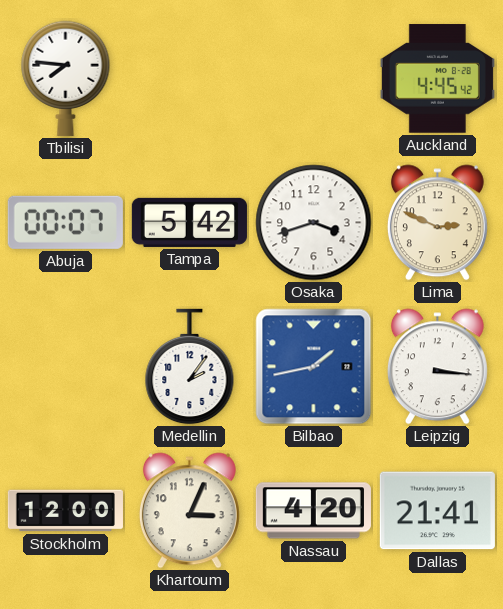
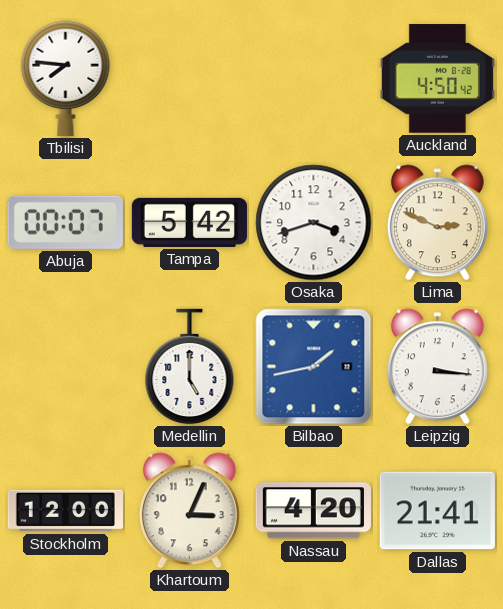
Auckland: 4:45 -> 4:50
Medellin: 2:06 -> 5:00
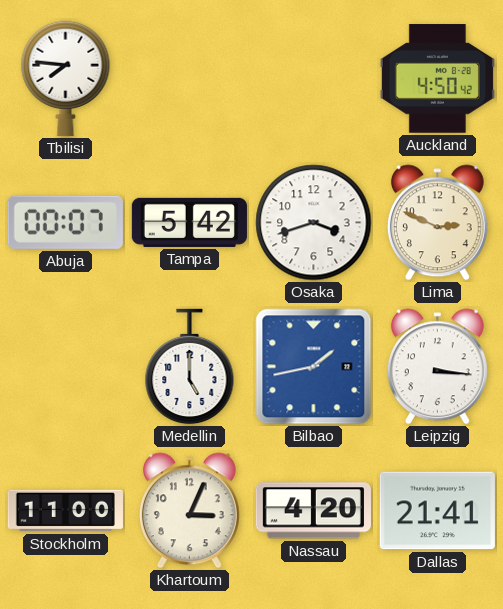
Stockholm: 12:00 -> 11:00
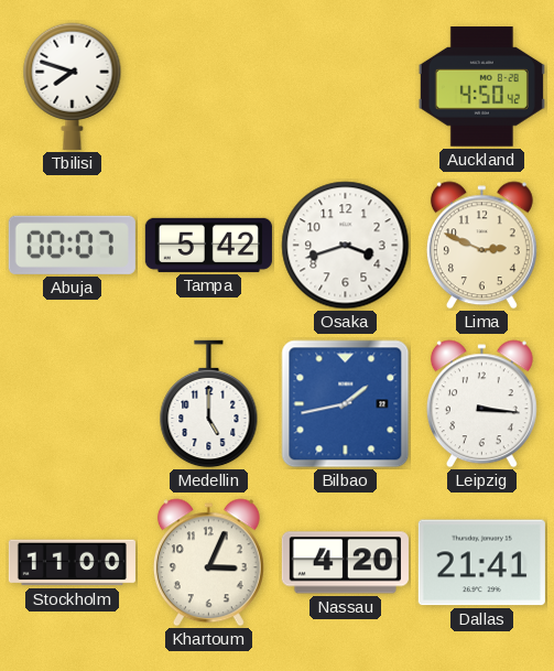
Tbilisi: 7:46 -> 7:48
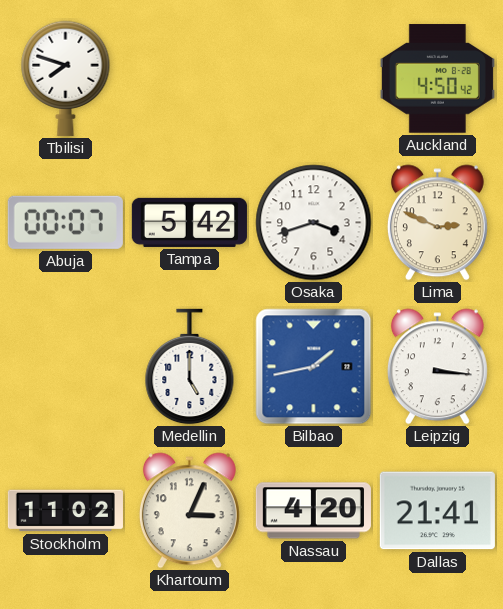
Stockholm: 11:00 -> 11:02
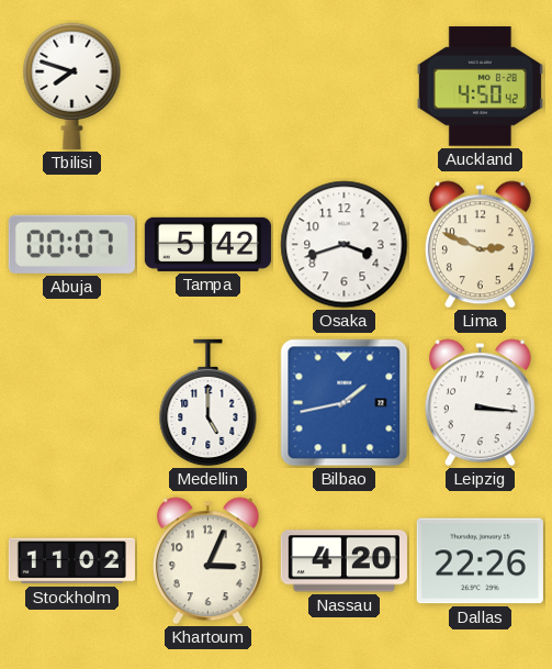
Dallas: 21:41 -> 22:26
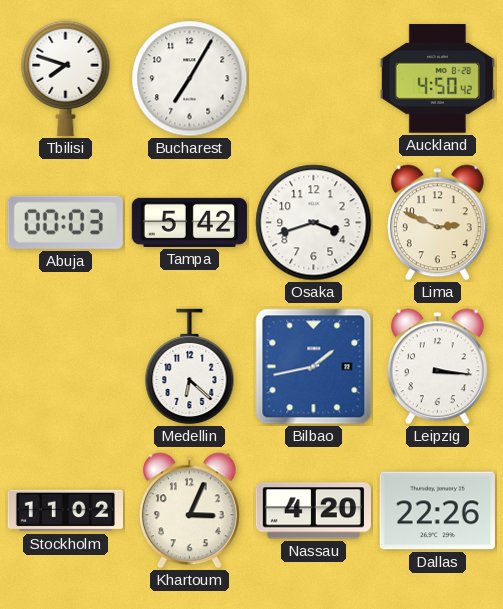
Bucharest: none -> 7:05
Abuja: 00:07 -> 00:03
Medellin: 5:00 -> 6:22
